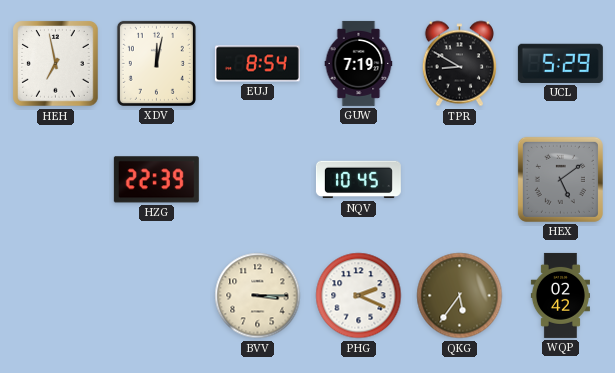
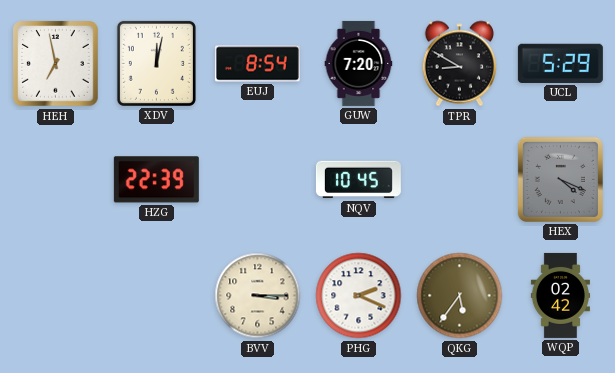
GUW: 7:19 -> 7:20
HEX: 5:09 -> 4:19
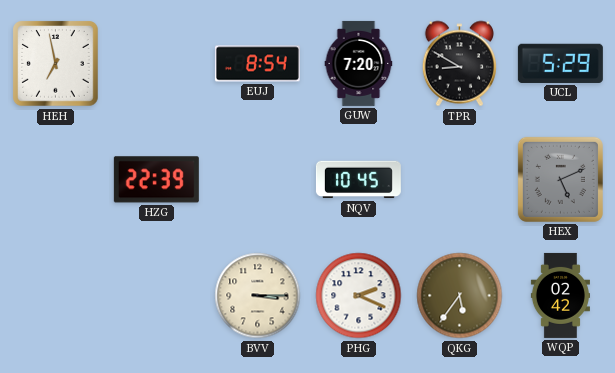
XDV: 12:02 -> none
HEX: 4:19 -> 5:11
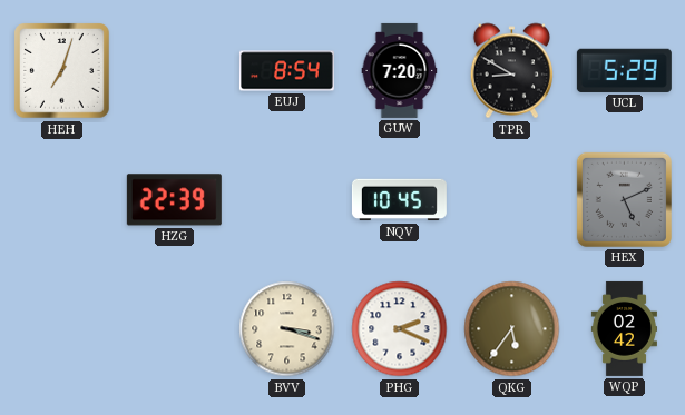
HEH: 6:58 -> 7:03
BVV: 3:15 -> 3:18
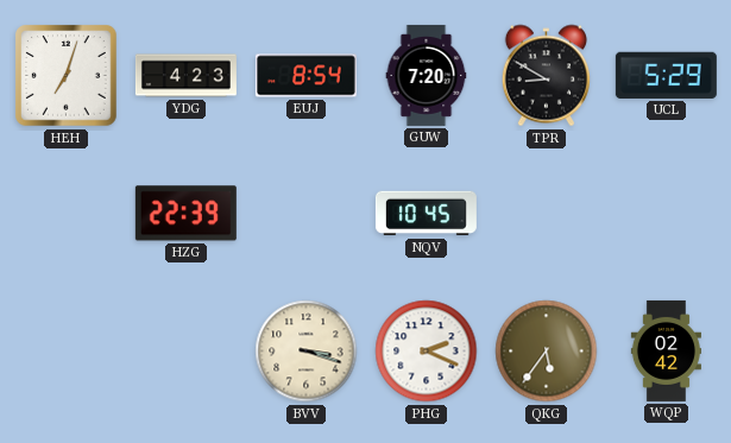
YDG: none -> 4:23
HEX: 5:11 -> none
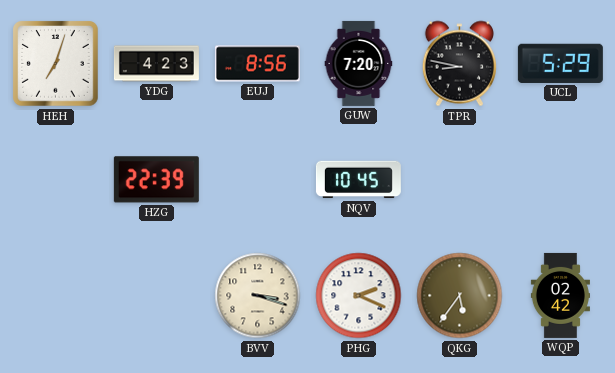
EUJ: 8:54 -> 8:56
TPR: 8:50 -> 8:47
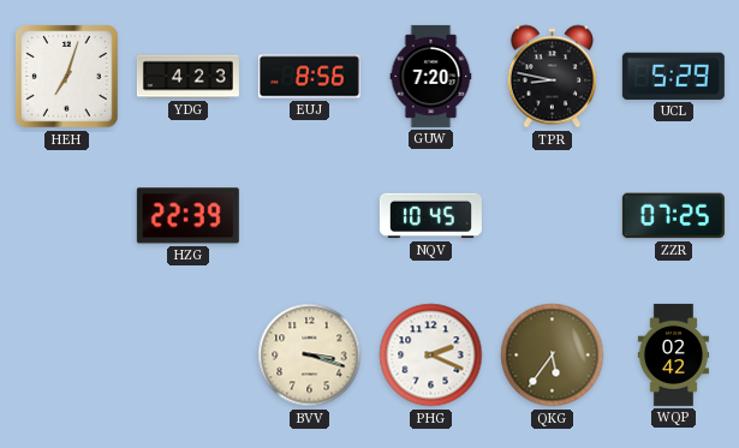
ZZR: none -> 07:25
